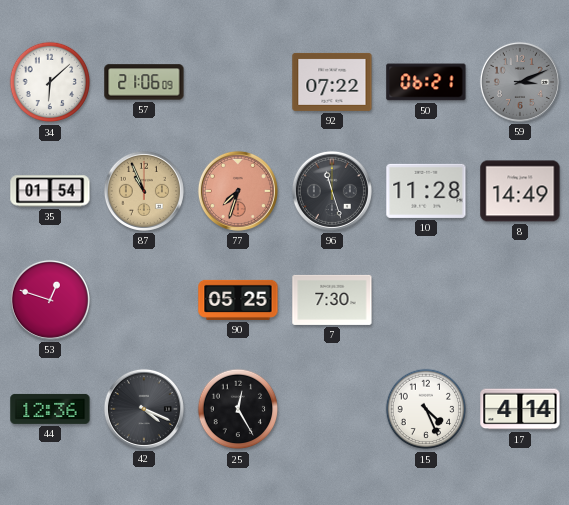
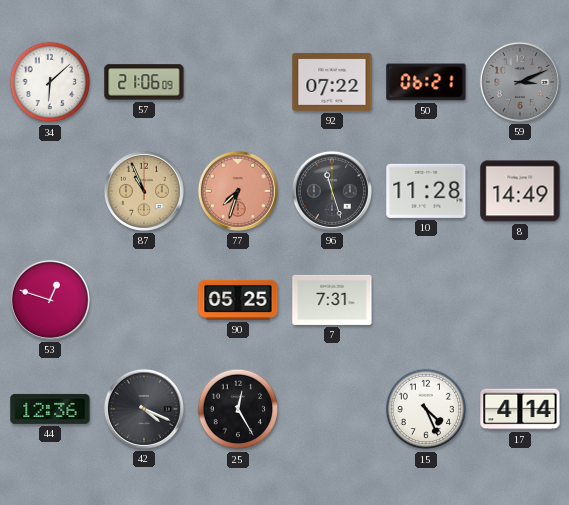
35: 01:54 -> none
7: 7:30 -> 7:31
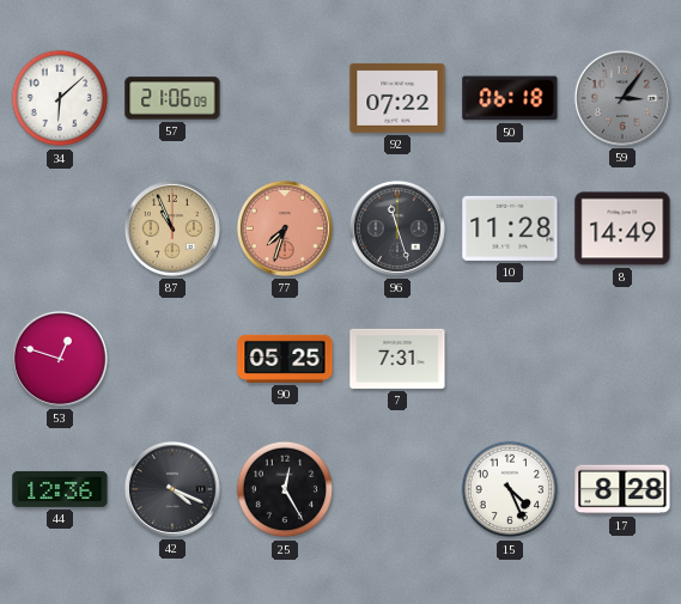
50: 06:21 -> 06:18
59: 3:11 -> 3:06
17: 4:14 -> 8:28
